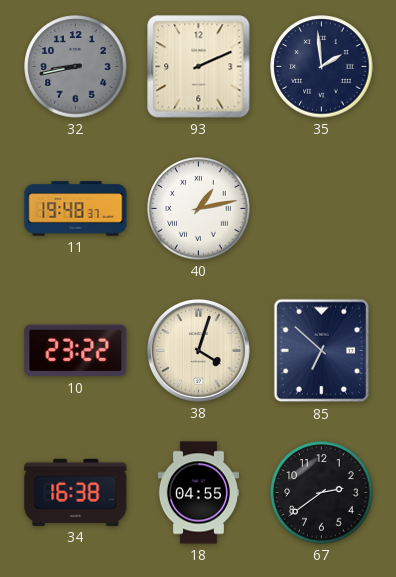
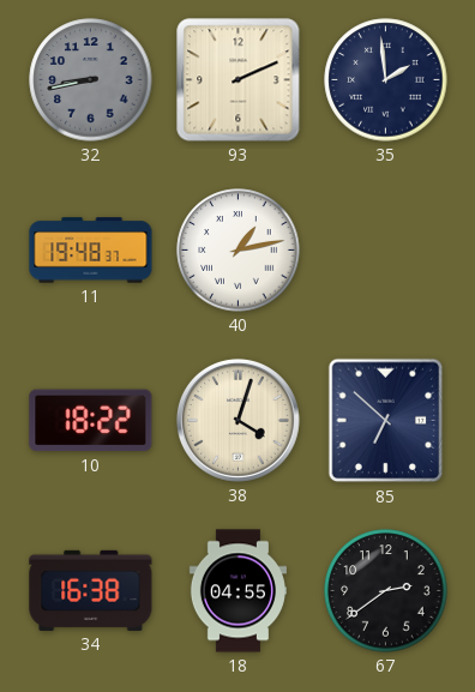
10: 23:22 -> 18:22
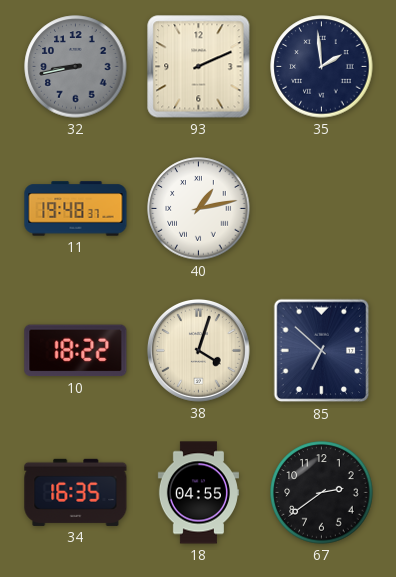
34: 16:38 -> 16:35
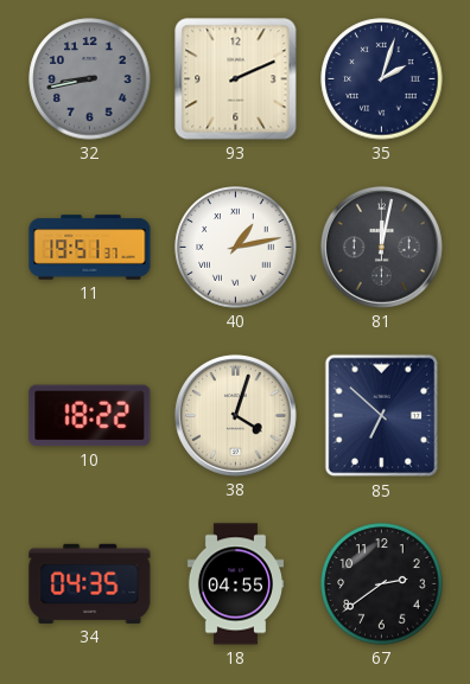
35: 1:59 -> 2:03
11: 19:48 -> 19:51
81: none -> 12:02
34: 16:35 -> 04:35
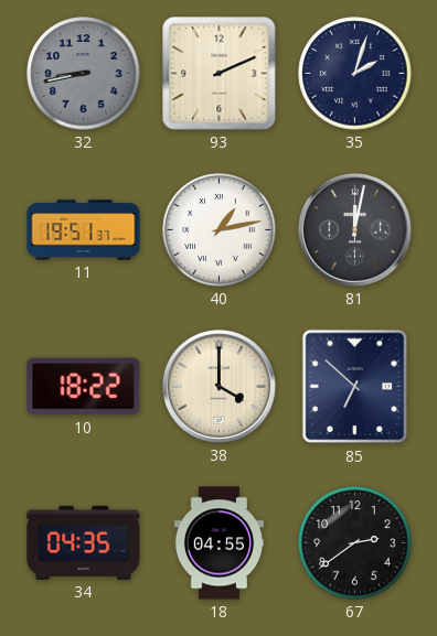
38: 4:03 -> 4:00
